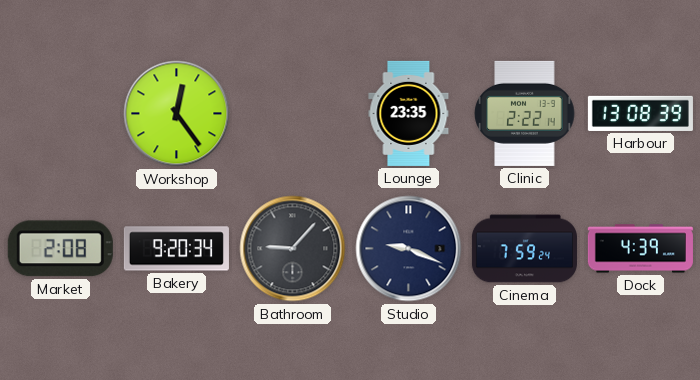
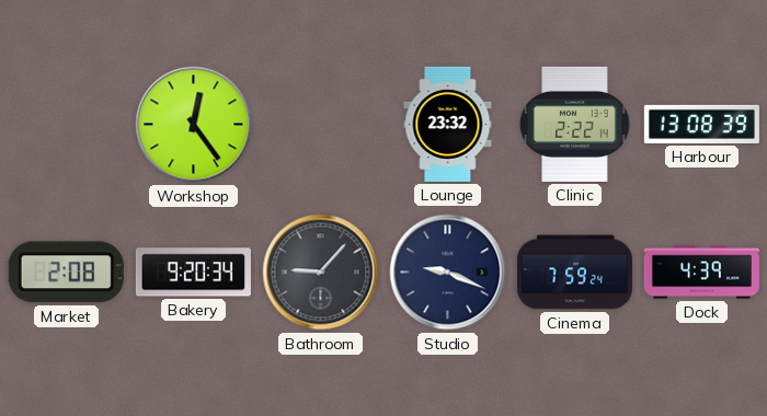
Lounge: 23:35 -> 23:32
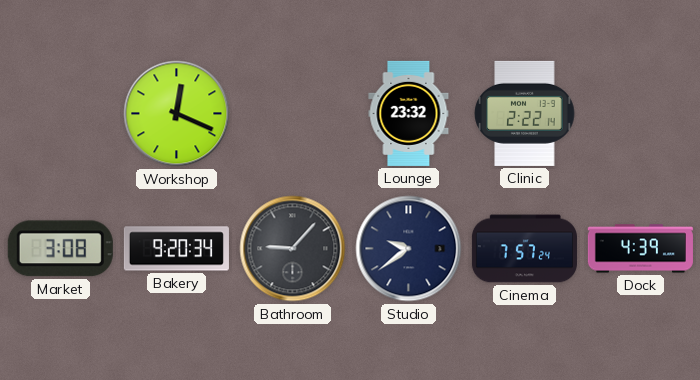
Workshop: 12:24 -> 12:19
Harbour: 13:08 -> none
Market: 2:08 -> 3:08
Studio: 9:19 -> 9:39
Cinema: 7:59 -> 7:57
